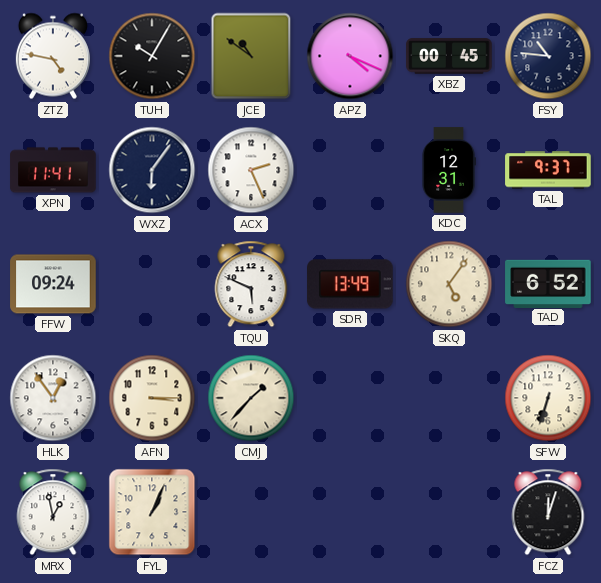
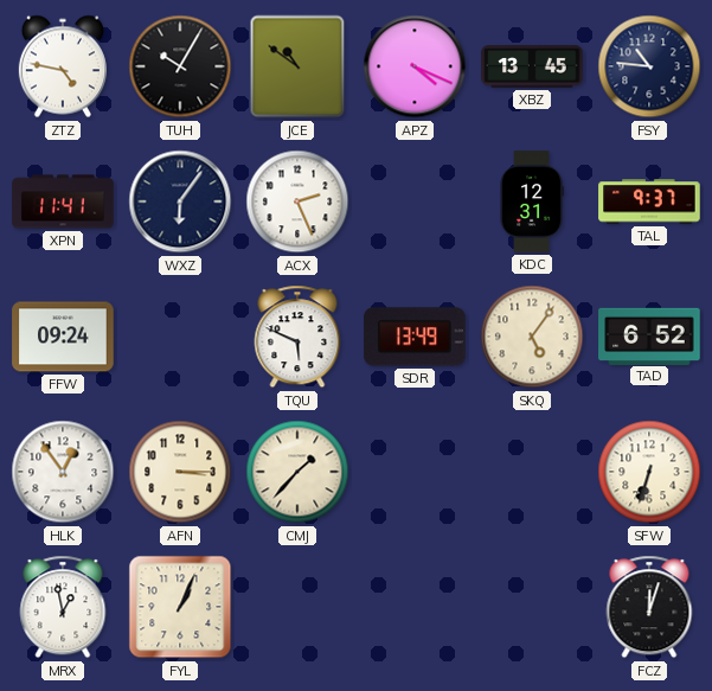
XBZ: 00:45 -> 13:45
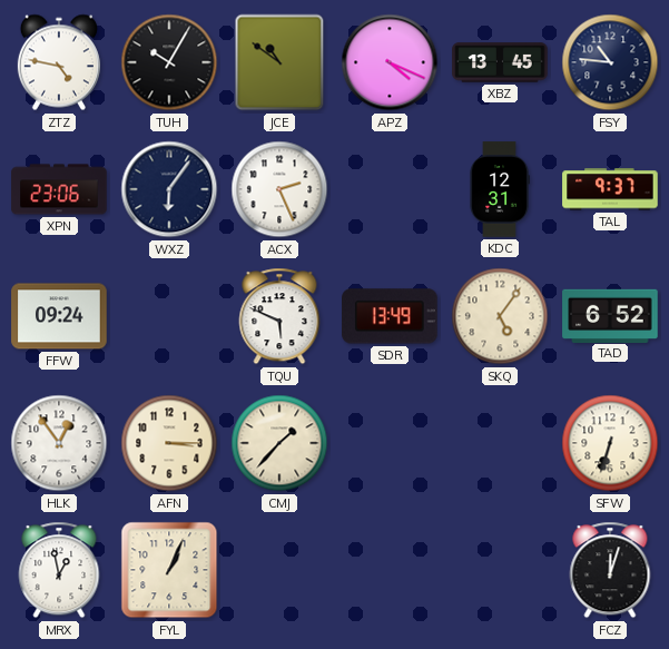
XPN: 11:41 -> 23:06
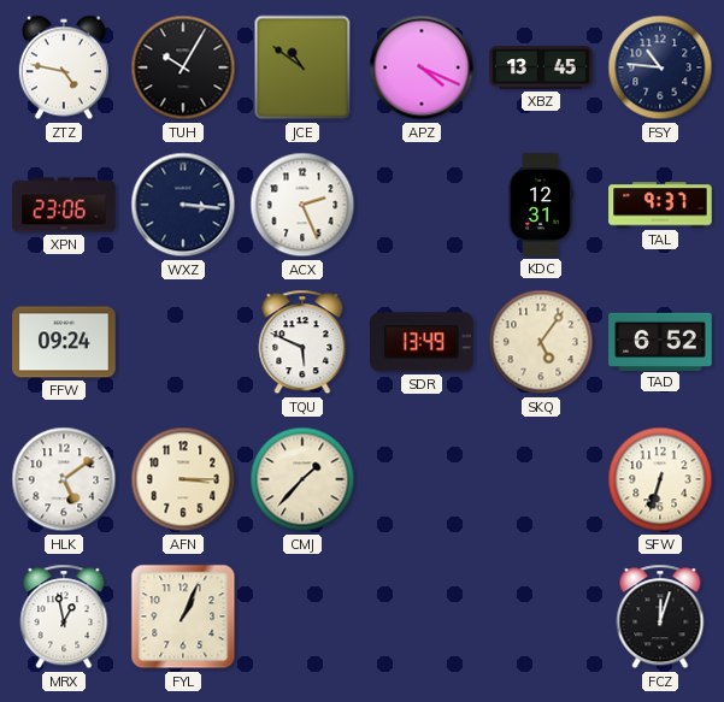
WXZ: 6:06 -> 3:16
HLK: 12:54 -> 5:09
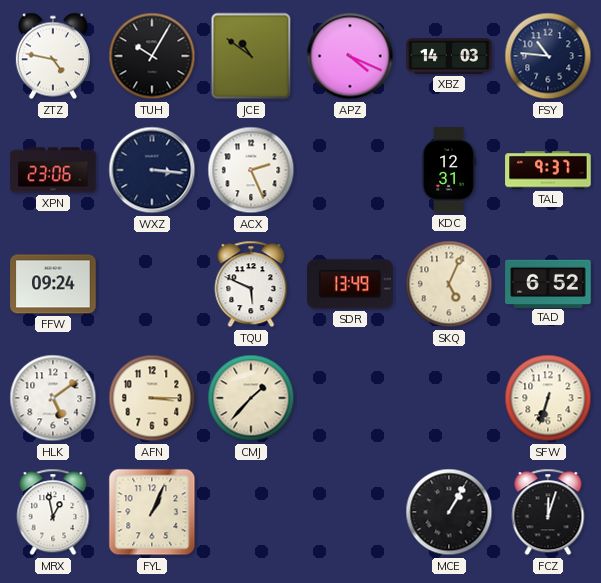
XBZ: 13:45 -> 14:03
SKQ: 5:06 -> 5:04
MCE: none -> 1:05
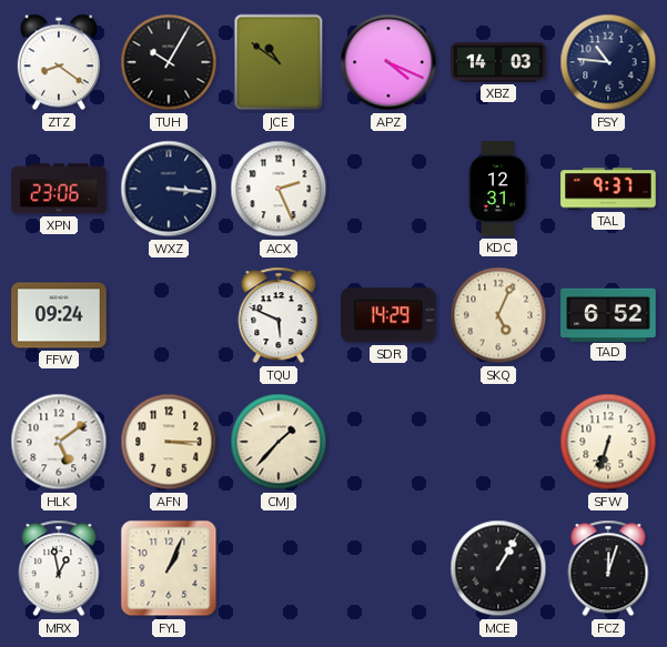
ZTZ: 4:47 -> 8:21
SDR: 13:49 -> 14:29
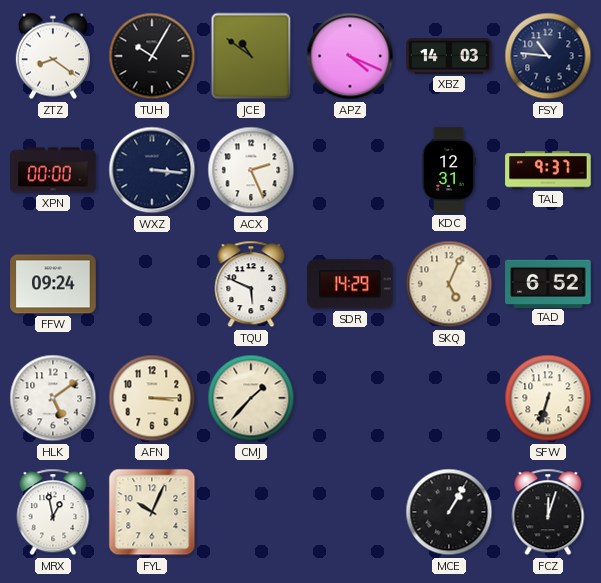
XPN: 23:06 -> 00:00
FYL: 1:04 -> 10:04
